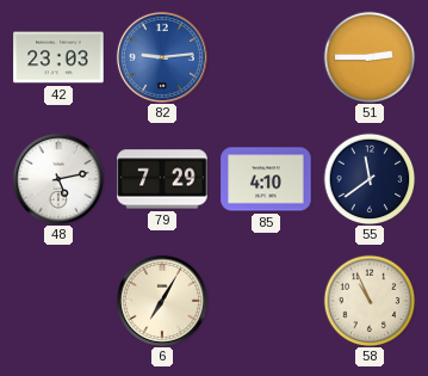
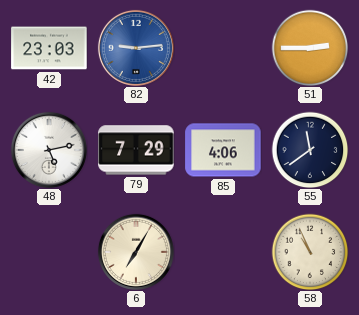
85: 4:10 -> 4:06
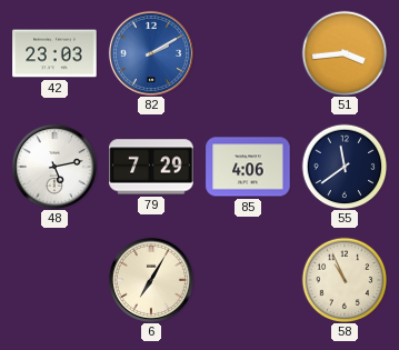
82: 9:14 -> 2:10
51: 2:45 -> 3:44
